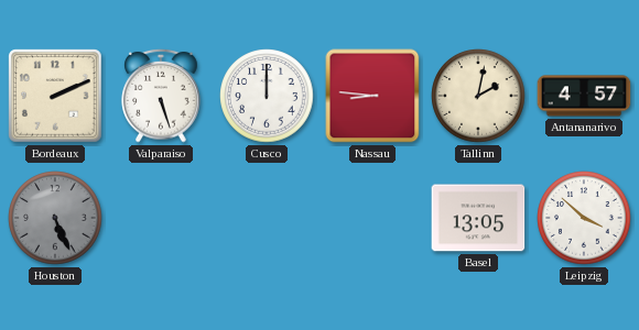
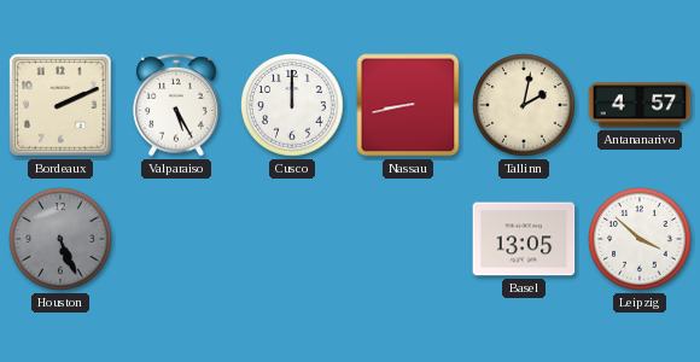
Valparaiso: 5:27 -> 5:25
Nassau: 8:46 -> 8:43
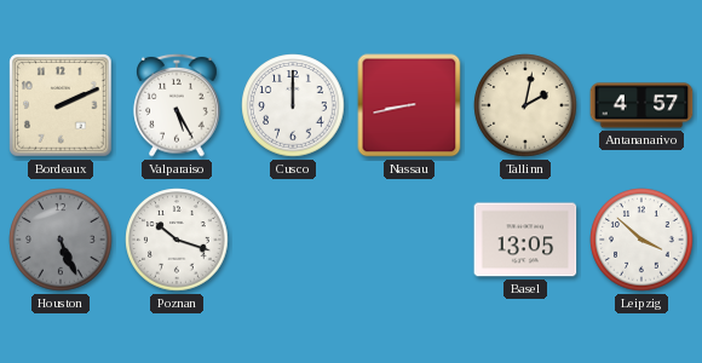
Poznan: none -> 10:18
